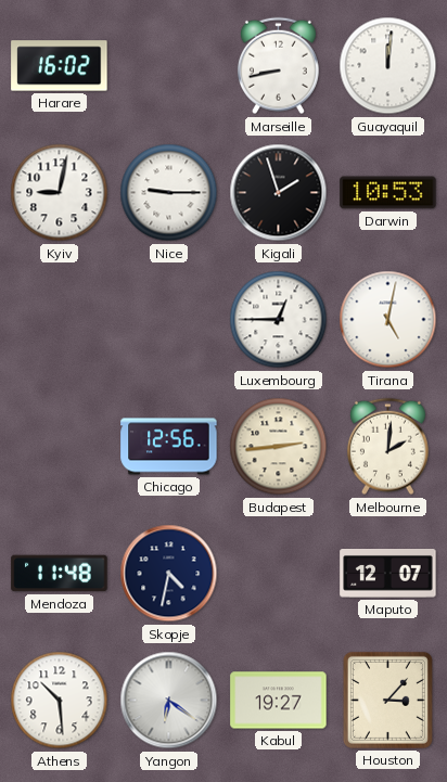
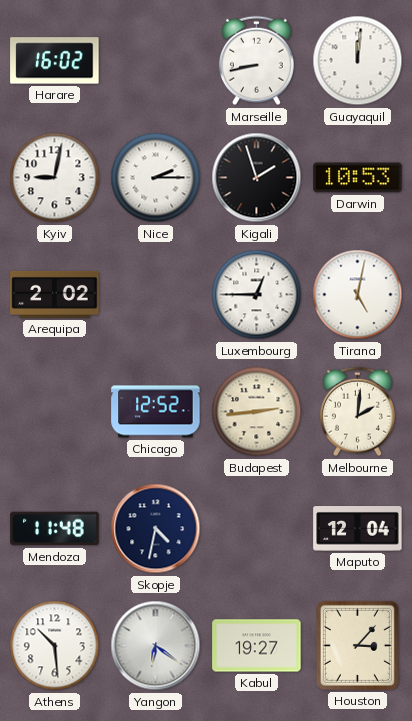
Nice: 9:15 -> 2:15
Arequipa: none -> 2:02
Chicago: 12:56 -> 12:52
Maputo: 12:07 -> 12:04
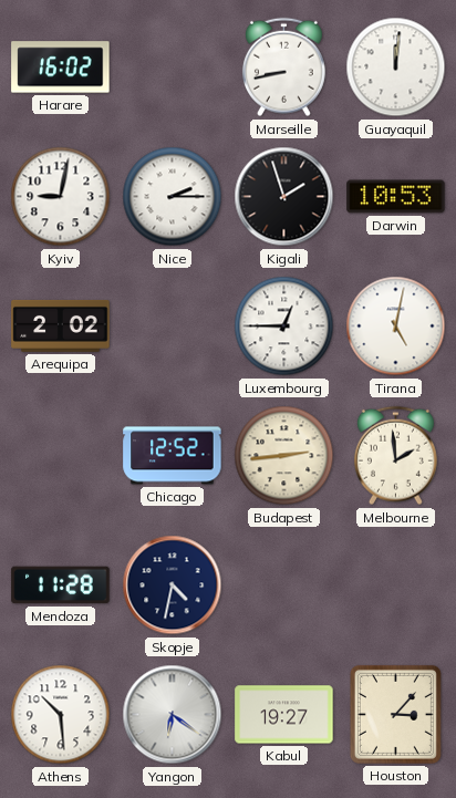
Melbourne: 2:01 -> 1:59
Mendoza: 11:48 -> 11:28
Maputo: 12:04 -> none
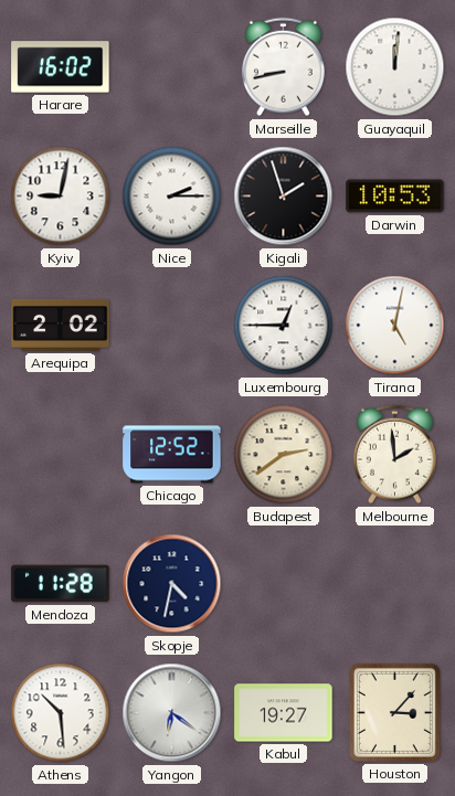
Budapest: 2:44 -> 2:39
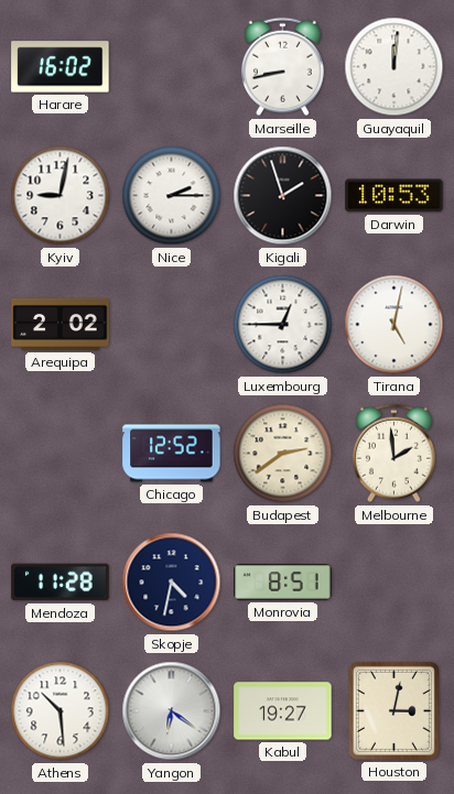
Monrovia: none -> 8:51
Houston: 3:07 -> 3:02
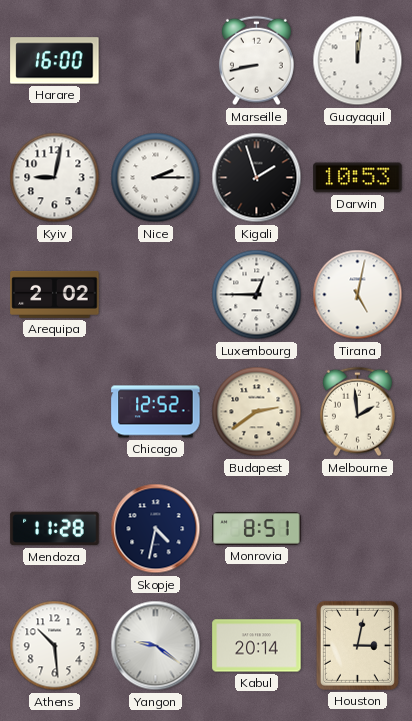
Harare: 16:02 -> 16:00
Yangon: 6:21 -> 9:21
Kabul: 19:27 -> 20:14
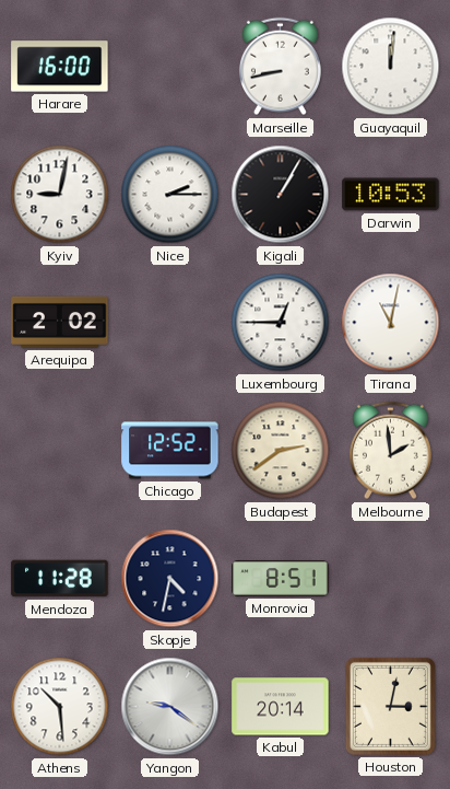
Kigali: 1:57 -> 1:05
Tirana: 5:02 -> 11:02
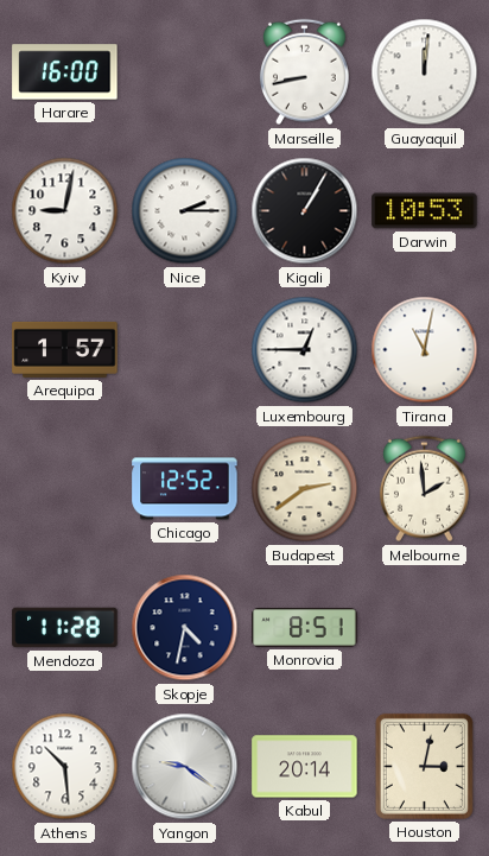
Arequipa: 2:02 -> 1:57
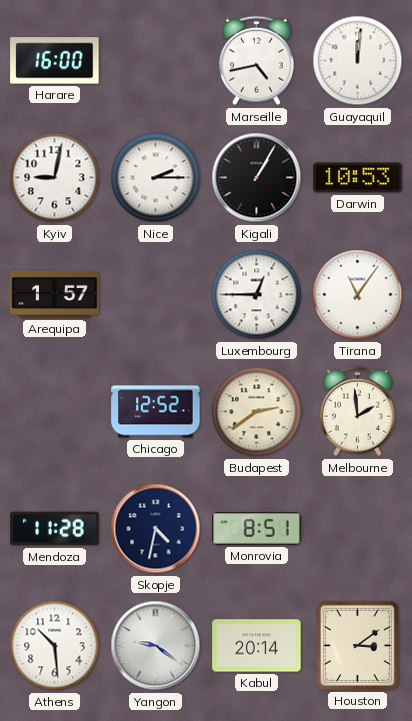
Marseille: 8:43 -> 4:43
Tirana: 11:02 -> 11:06
Houston: 3:02 -> 3:09
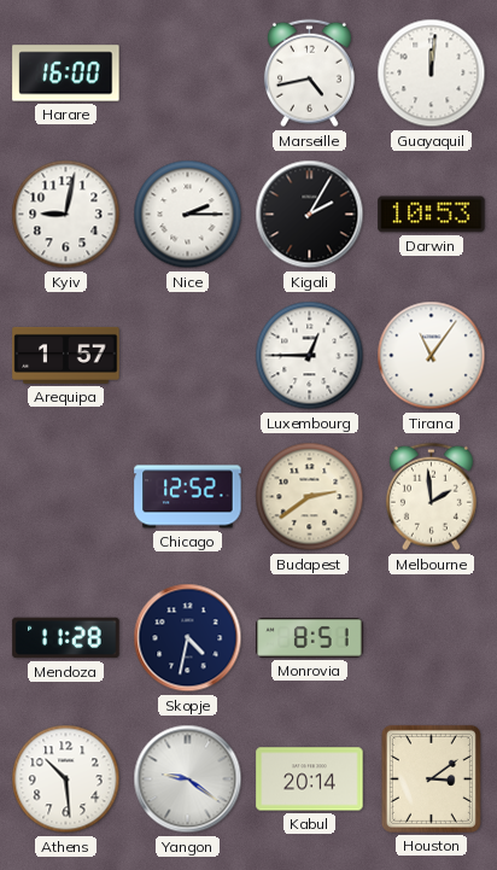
Kigali: 1:05 -> 2:05
